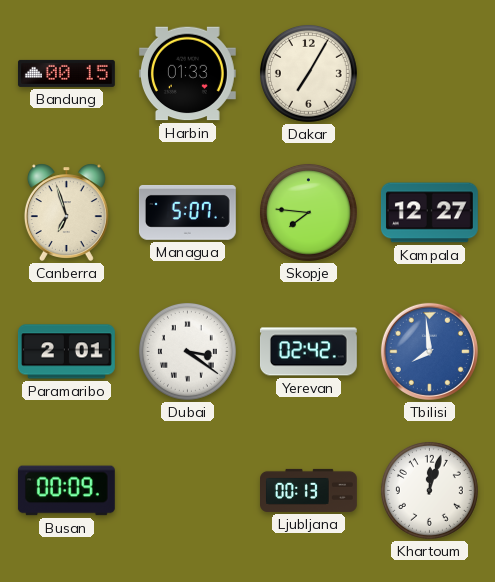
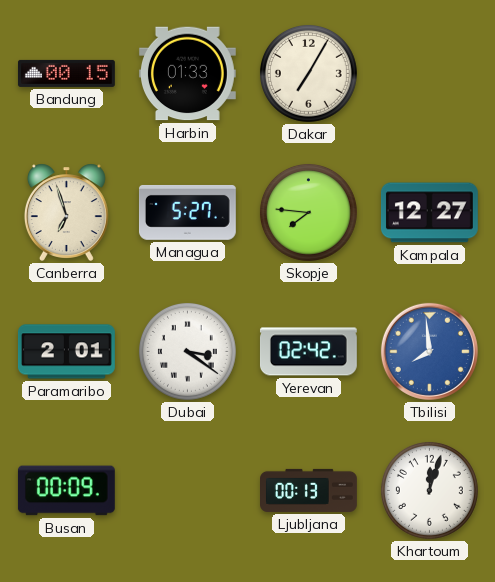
Managua: 5:07 -> 5:27
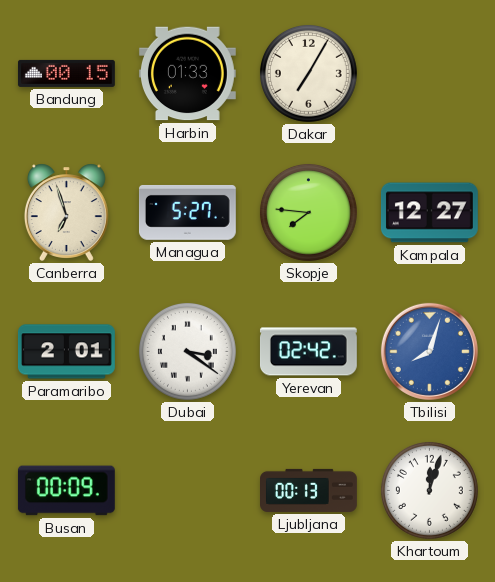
Tbilisi: 7:59 -> 8:03
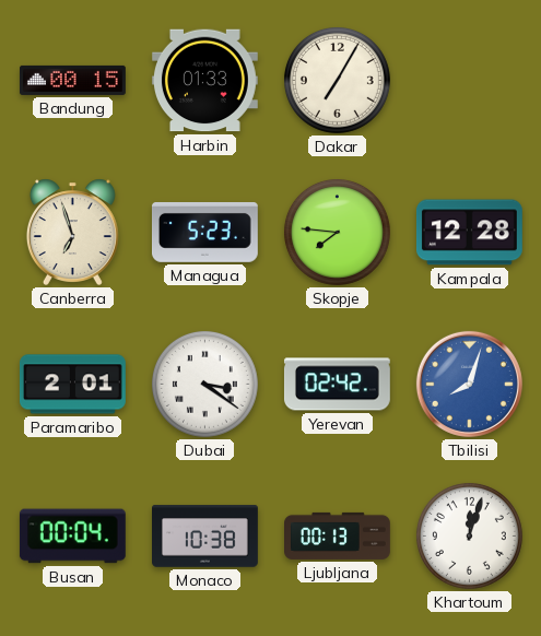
Managua: 5:27 -> 5:23
Kampala: 12:27 -> 12:28
Busan: 00:09 -> 00:04
Monaco: none -> 10:38
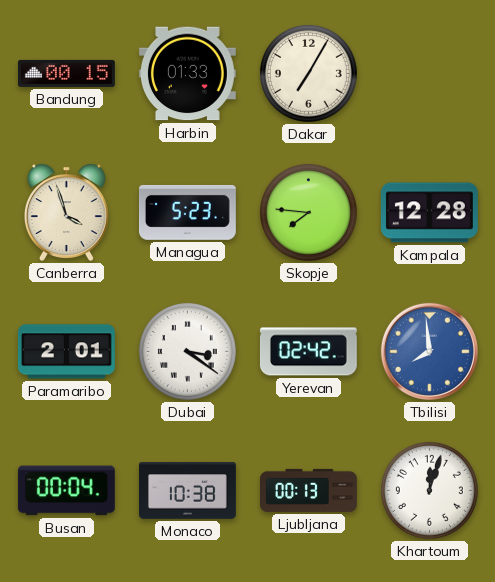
Canberra: 6:57 -> 3:57
Tbilisi: 8:03 -> 7:59
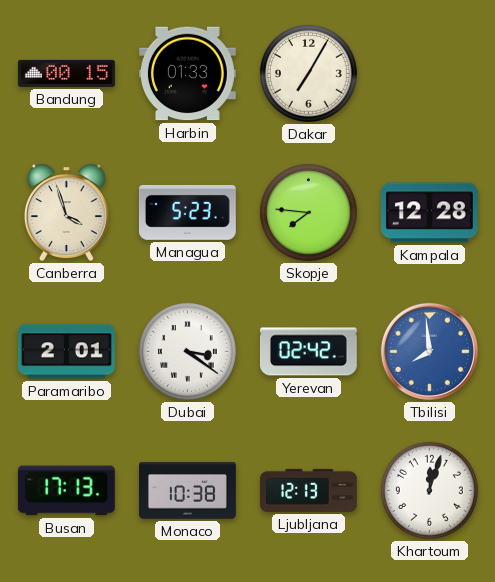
Busan: 00:04 -> 17:13
Ljubljana: 00:13 -> 12:13
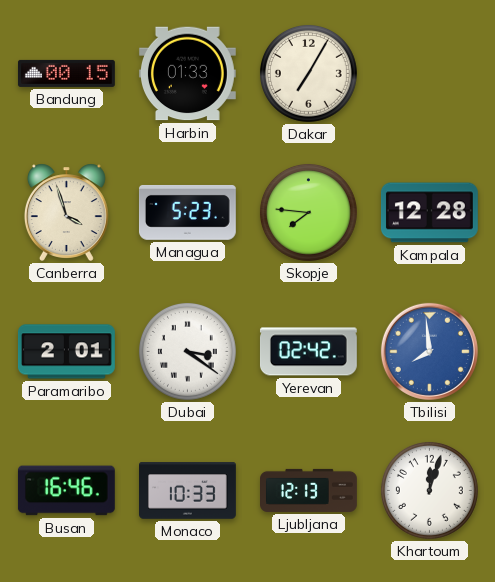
Busan: 17:13 -> 16:46
Monaco: 10:38 -> 10:33
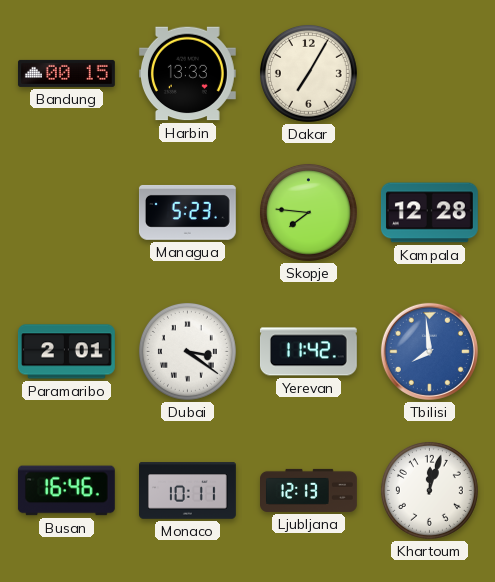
Harbin: 01:33 -> 13:33
Canberra: 3:57 -> none
Yerevan: 02:42 -> 11:42
Monaco: 10:33 -> 10:11
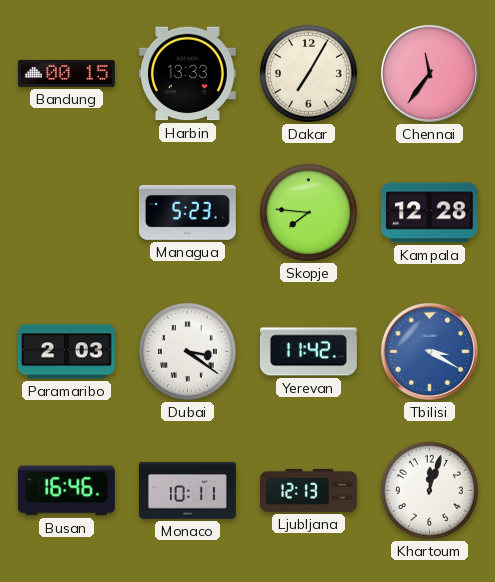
Chennai: none -> 11:36
Paramaribo: 2:01 -> 2:03
Tbilisi: 7:59 -> 3:20
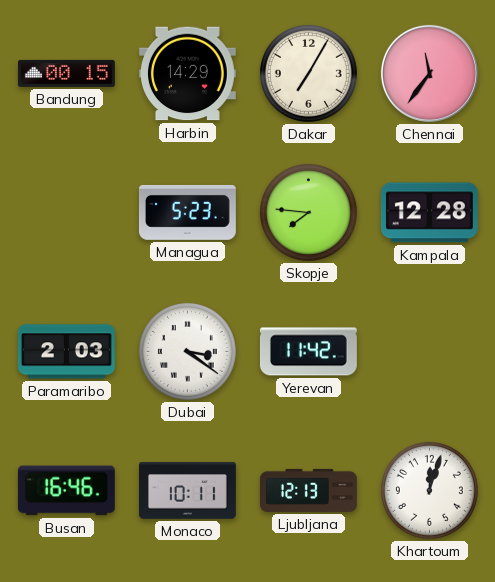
Harbin: 13:33 -> 14:29
Tbilisi: 3:20 -> none
